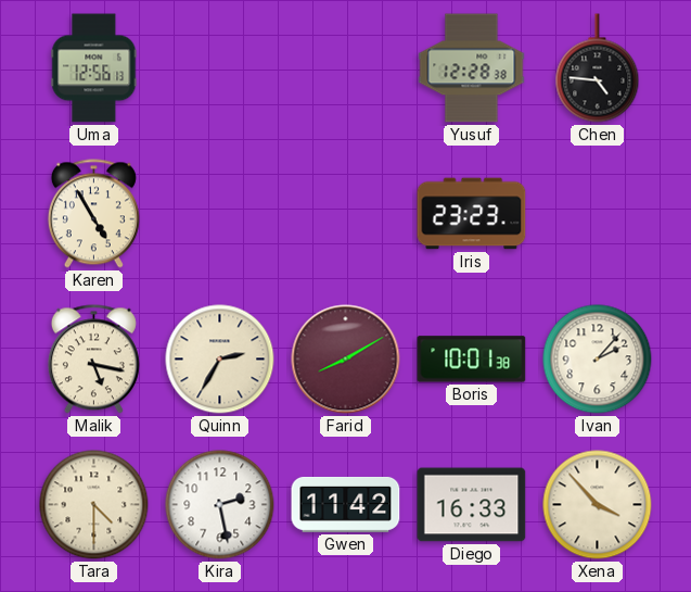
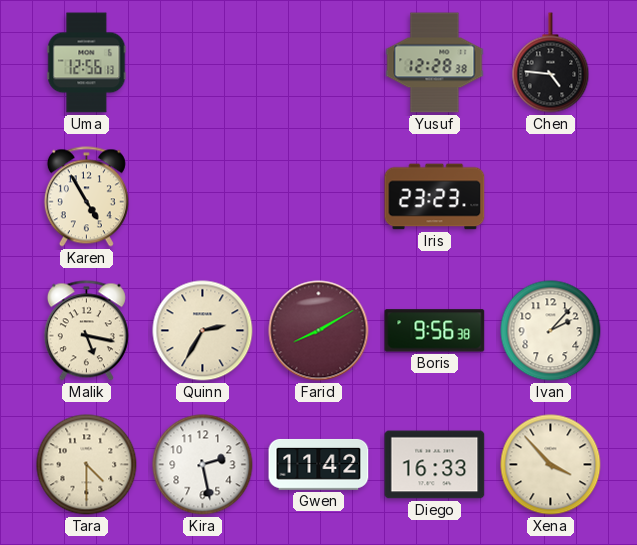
Boris: 10:01 -> 9:56
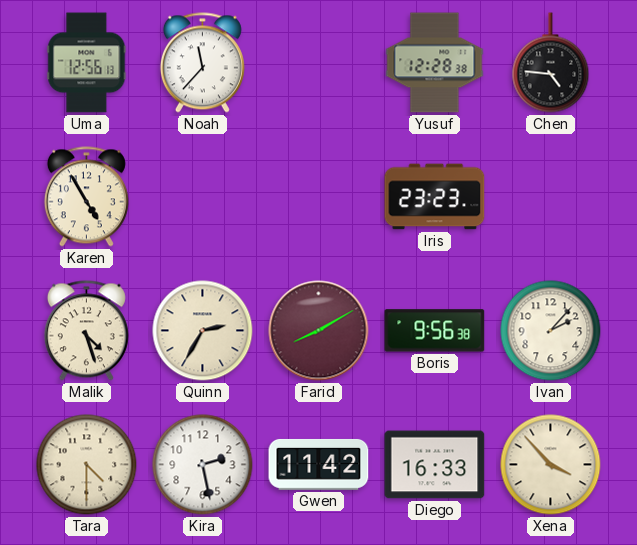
Noah: none -> 11:37
Malik: 5:17 -> 4:27
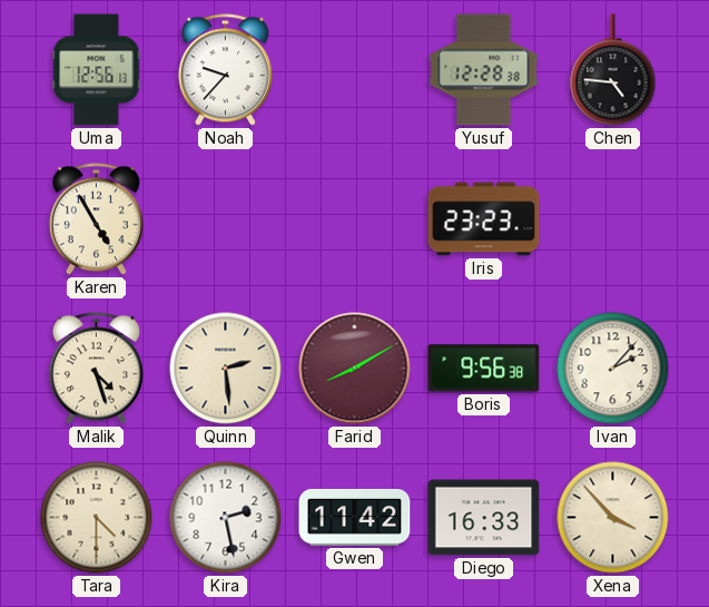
Noah: 11:37 -> 9:37
Quinn: 2:35 -> 2:29
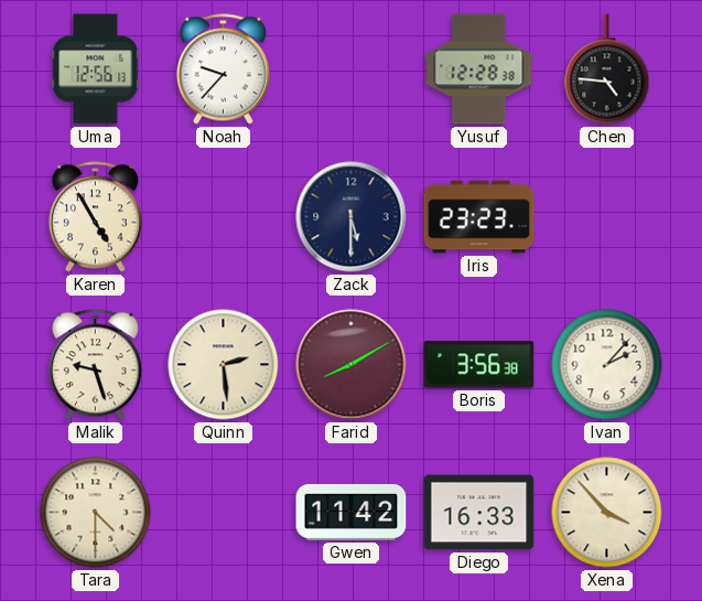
Zack: none -> 5:30
Malik: 4:27 -> 9:27
Boris: 9:56 -> 3:56
Kira: 2:28 -> none
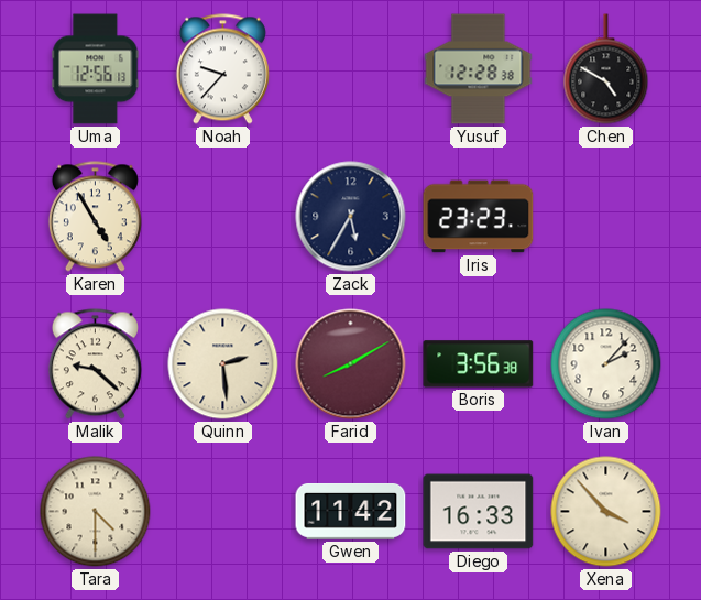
Chen: 4:46 -> 4:50
Zack: 5:30 -> 5:35
Malik: 9:27 -> 9:22
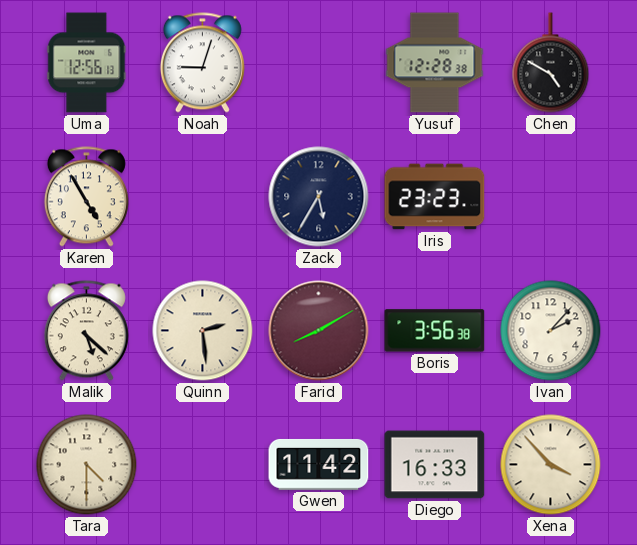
Noah: 9:37 -> 9:03
Malik: 9:22 -> 5:22
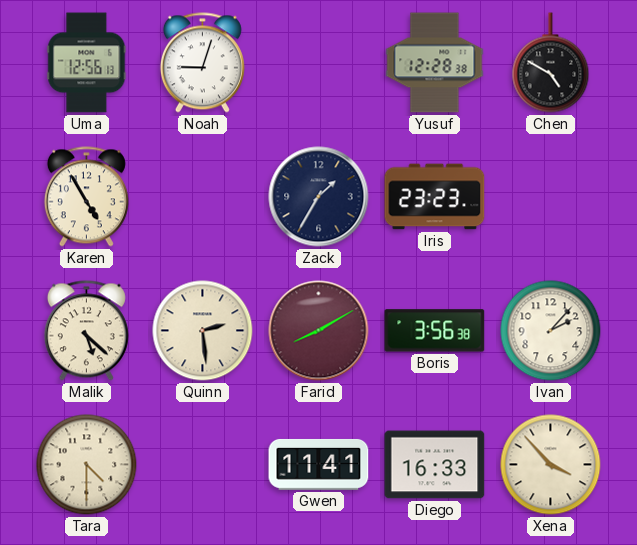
Zack: 5:35 -> 1:35
Gwen: 11:42 -> 11:41
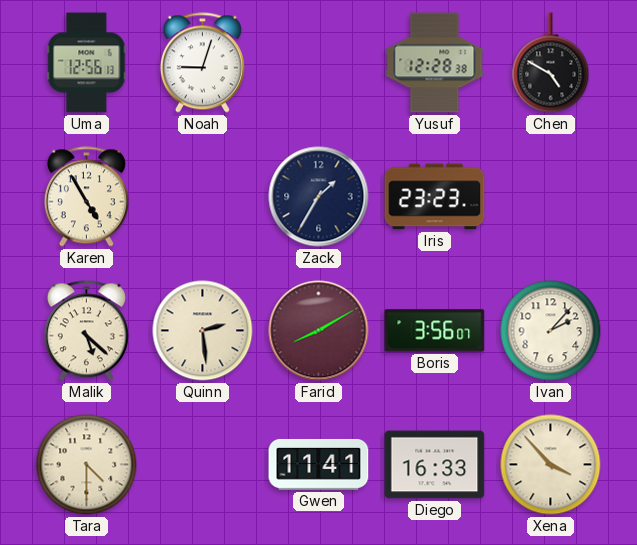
Boris: 3:56:38 -> 3:56:07
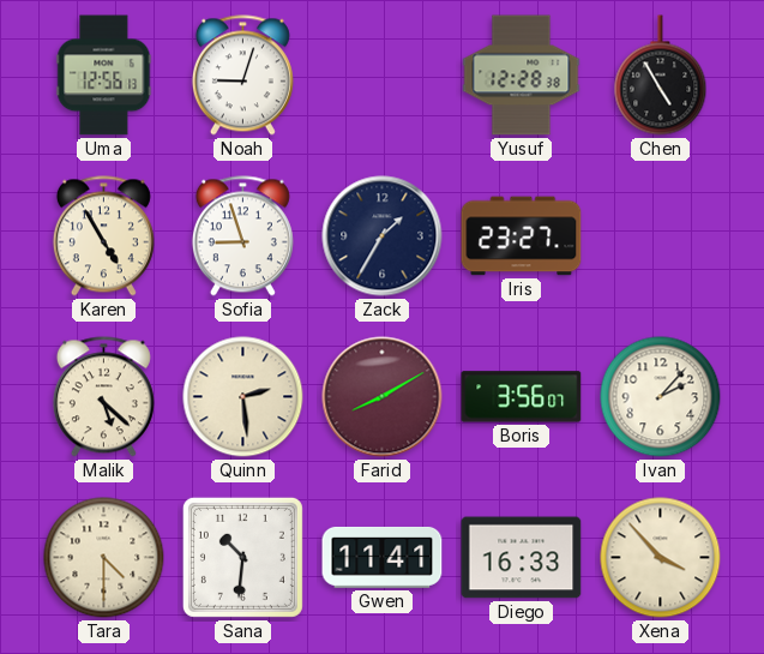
Chen: 4:50 -> 4:55
Sofia: none -> 8:57
Iris: 23:23 -> 23:27
Sana: none -> 10:31
